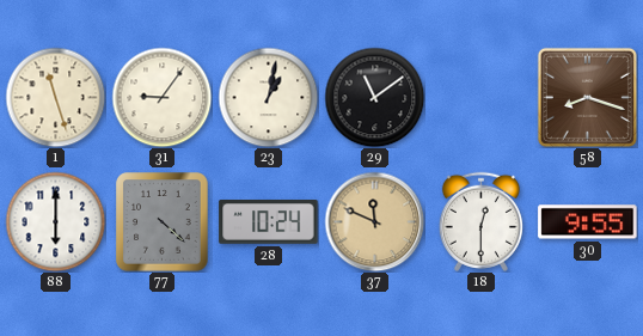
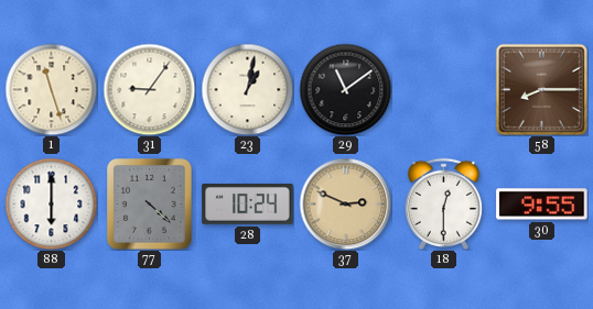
58: 8:18 -> 8:15
37: 11:49 -> 2:49
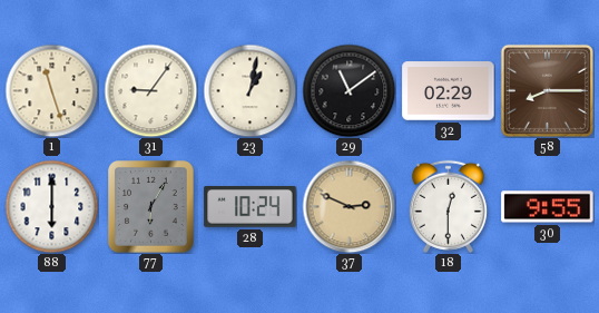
32: none -> 02:29
77: 4:22 -> 6:05
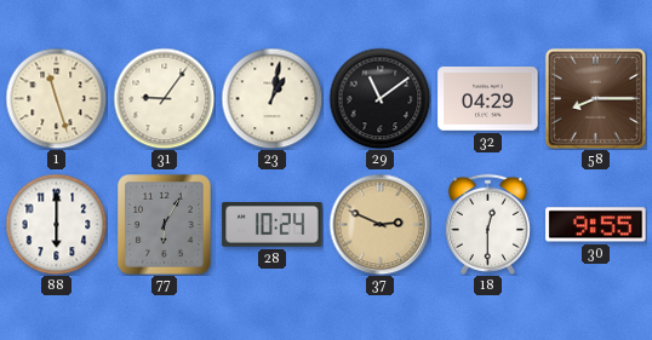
32: 02:29 -> 04:29
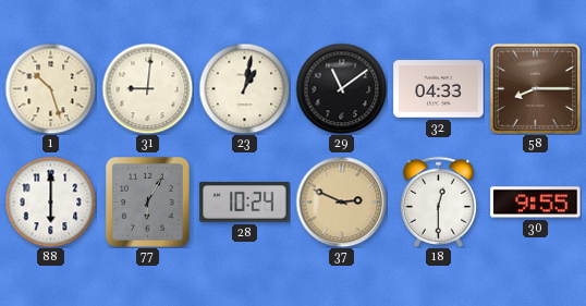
1: 11:27 -> 10:27
31: 9:06 -> 9:01
32: 04:29 -> 04:33
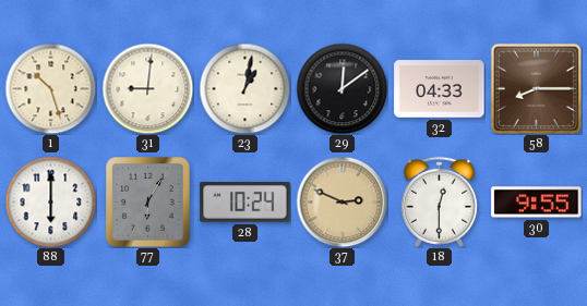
29: 11:09 -> 12:09
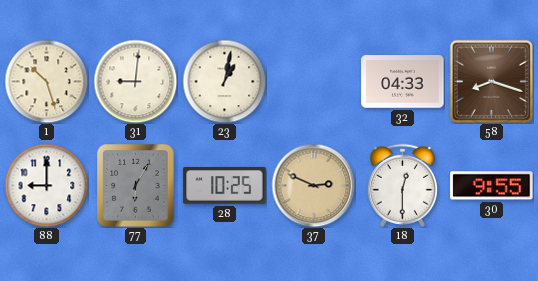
29: 12:09 -> none
58: 8:15 -> 8:18
88: 6:00 -> 9:00
28: 10:24 -> 10:25
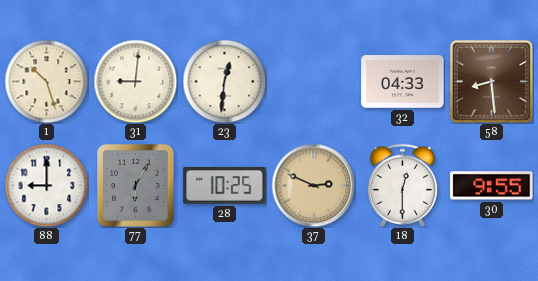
23: 1:02 -> 12:31
58: 8:18 -> 8:29
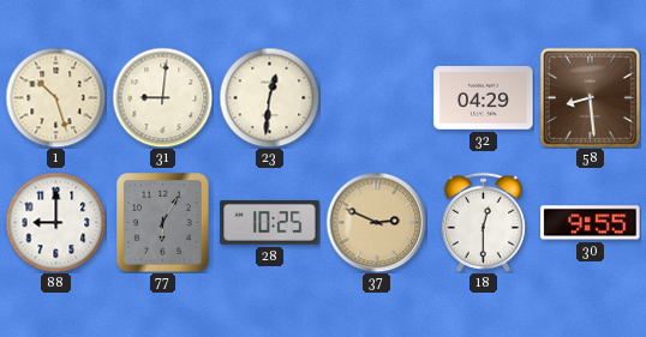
32: 04:33 -> 04:29
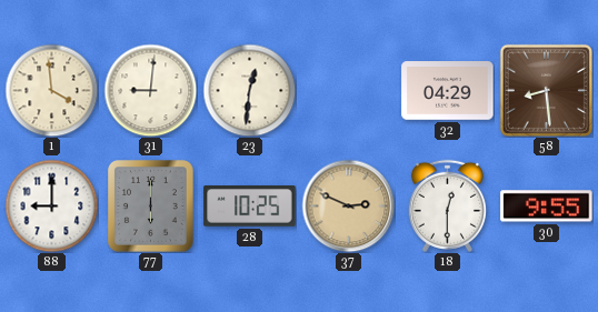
1: 10:27 -> 3:59
77: 6:05 -> 6:00
